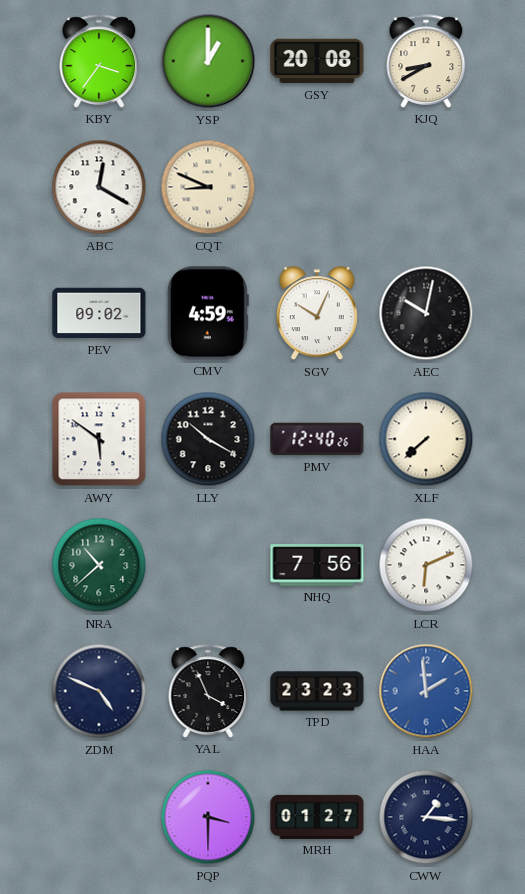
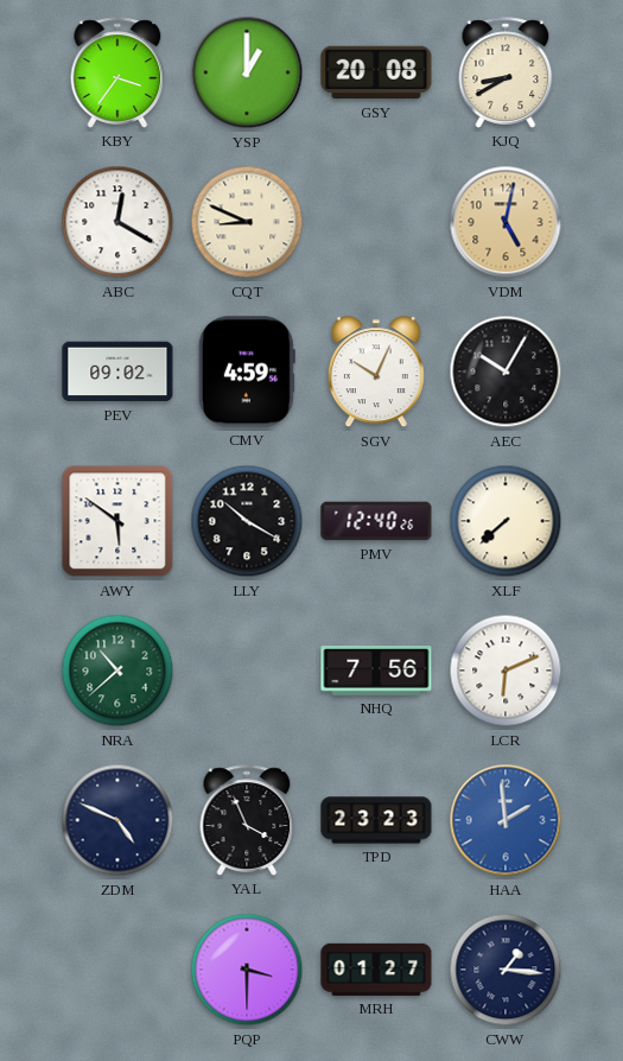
VDM: none -> 5:02
AEC: 10:02 -> 10:05
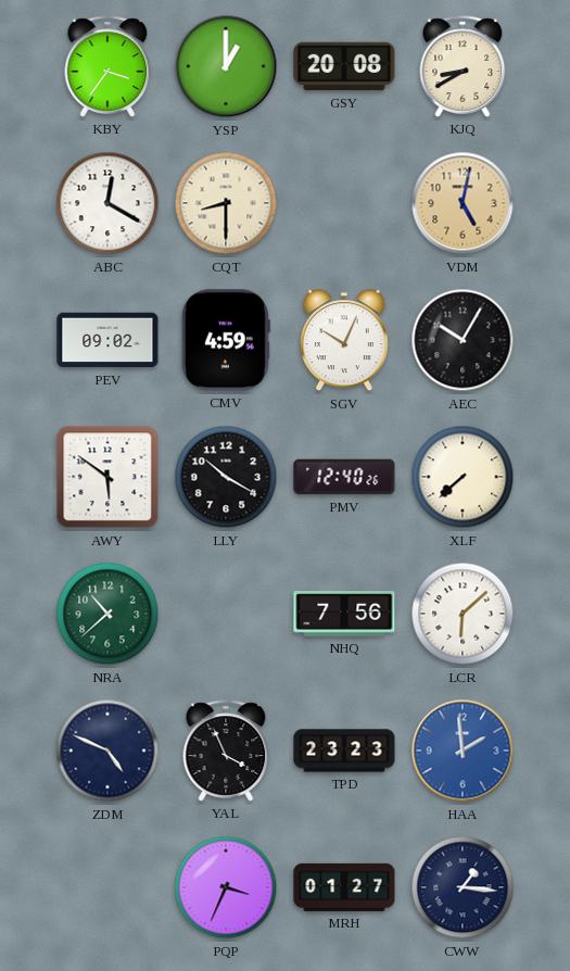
CQT: 8:49 -> 8:30
LCR: 6:11 -> 6:08
PQP: 3:30 -> 3:34
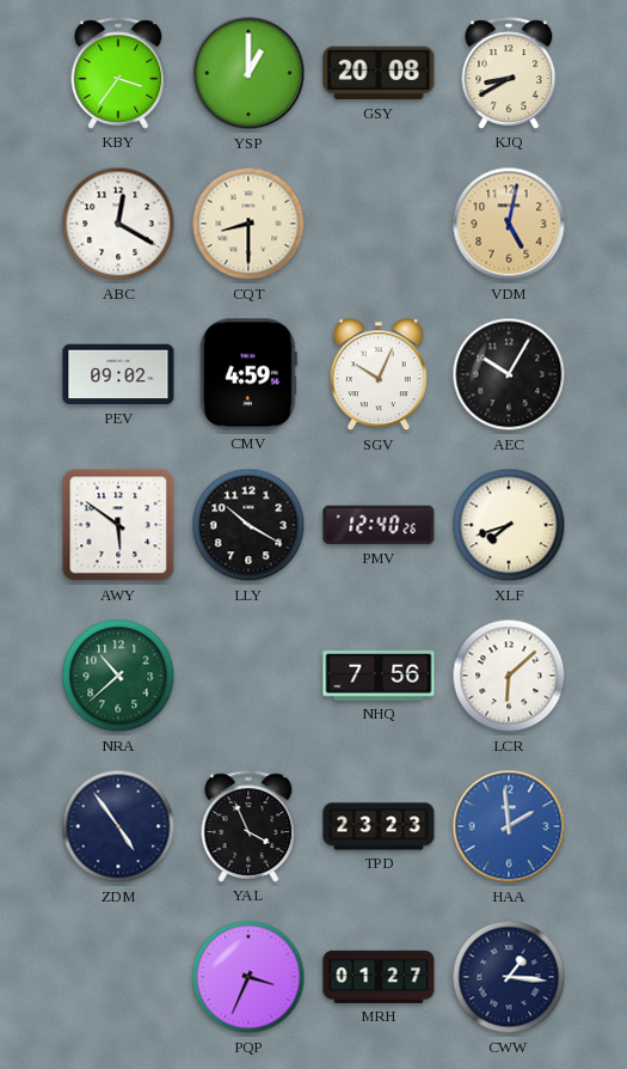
XLF: 7:38 -> 7:42
ZDM: 4:49 -> 4:54
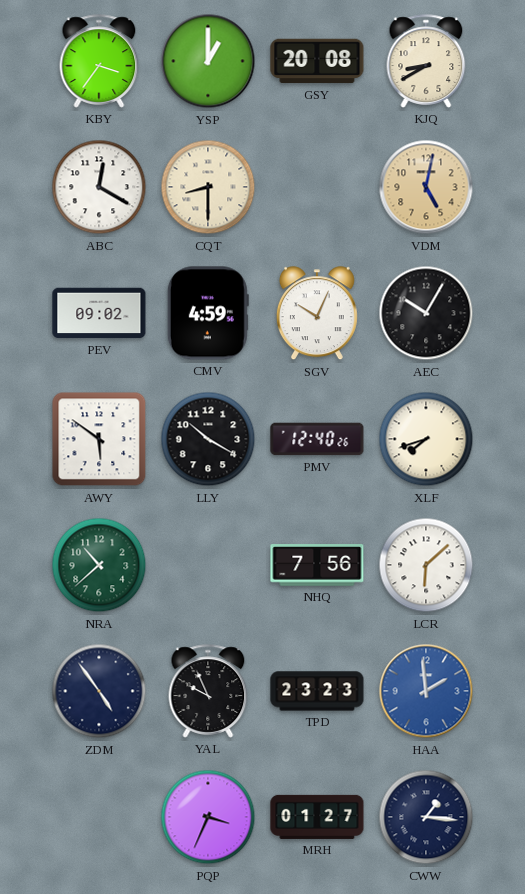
YAL: 3:56 -> 9:56
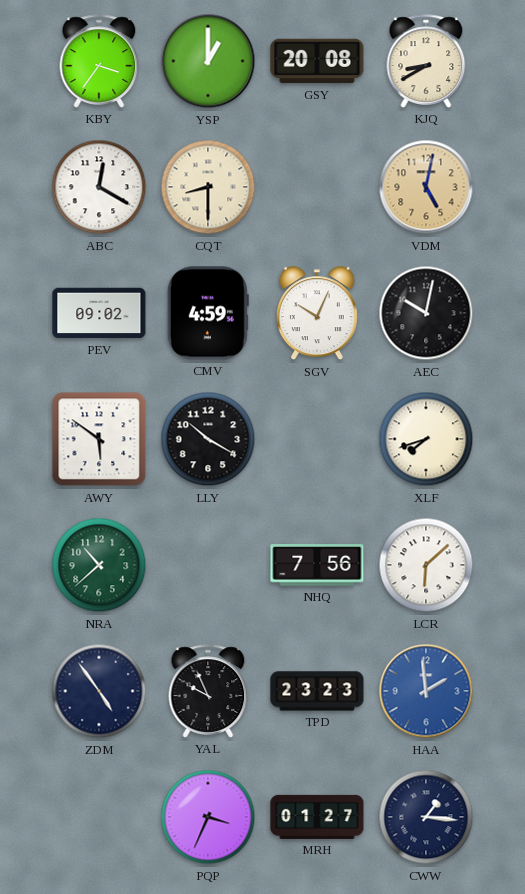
AEC: 10:05 -> 10:02
PMV: 12:40 -> none
